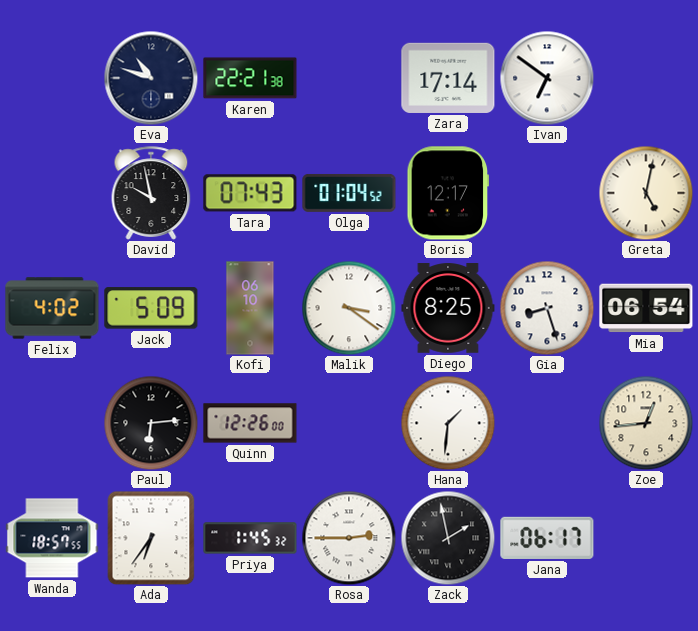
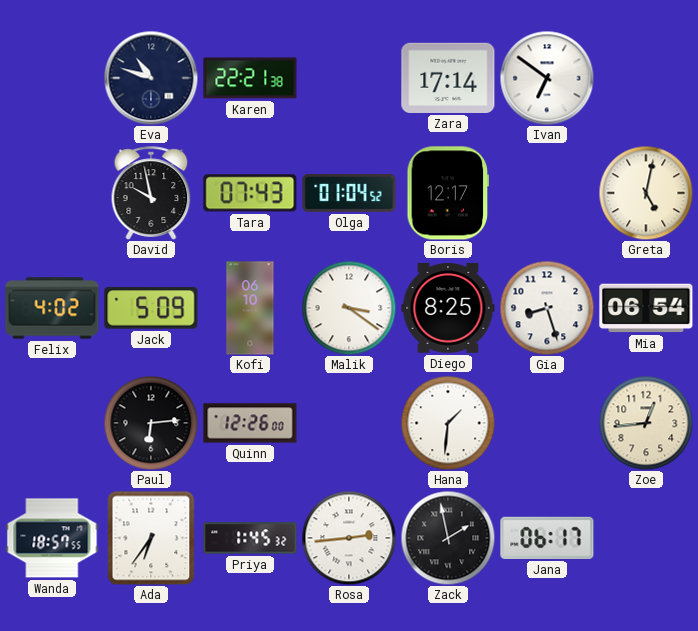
Rosa: 2:45 -> 2:44
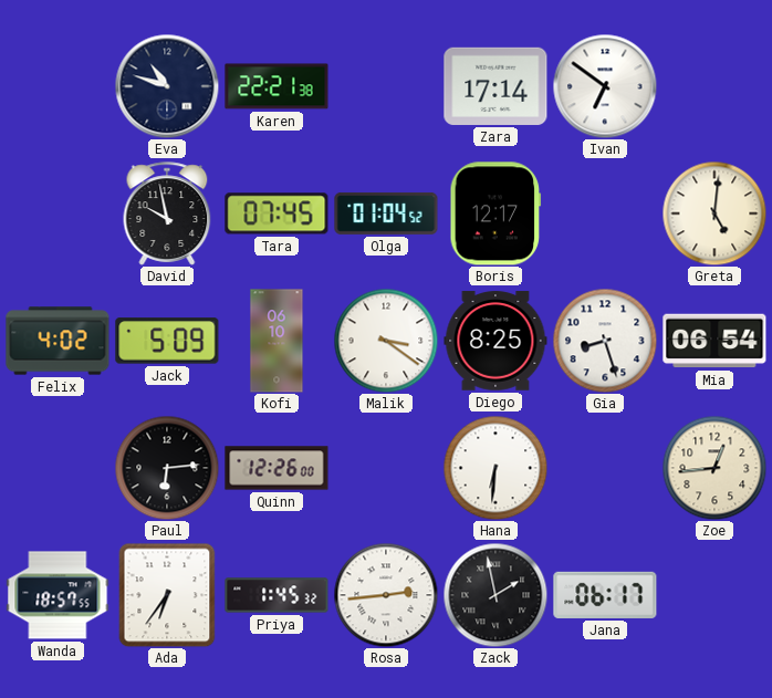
Tara: 07:43 -> 07:45
Greta: 5:02 -> 5:01
Hana: 1:31 -> 6:31
